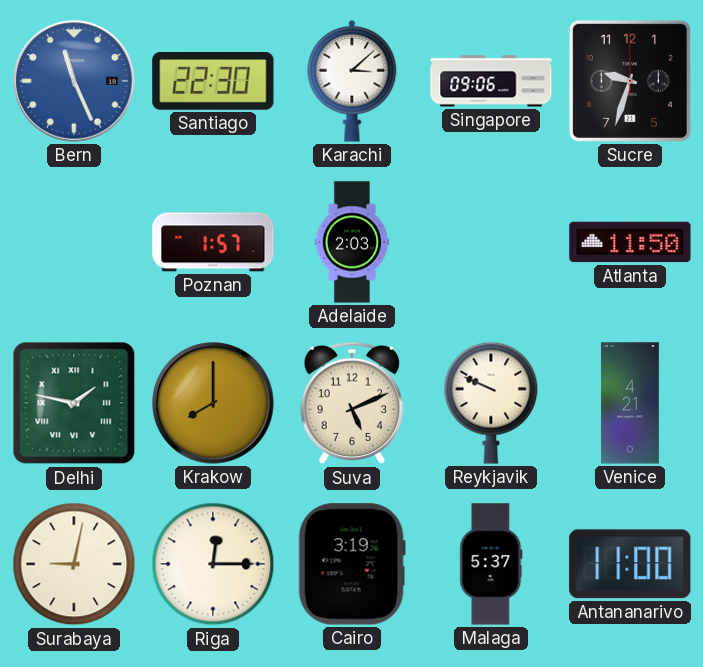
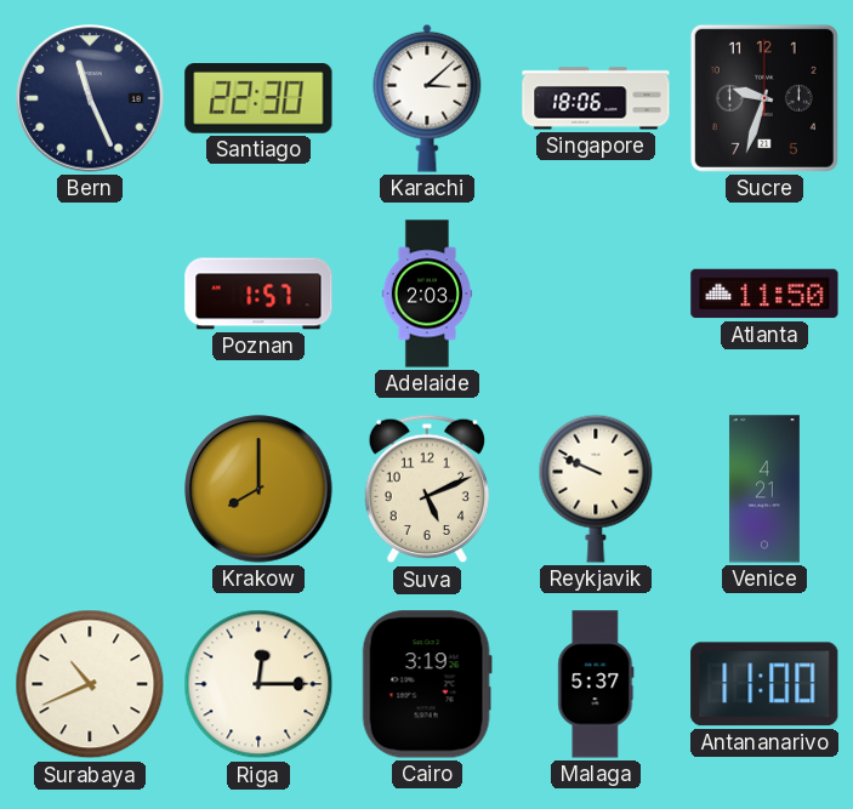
Bern dial: blue -> navy
Singapore: 09:06 -> 18:06
Delhi: 1:47 -> none
Surabaya: 9:02 -> 10:41
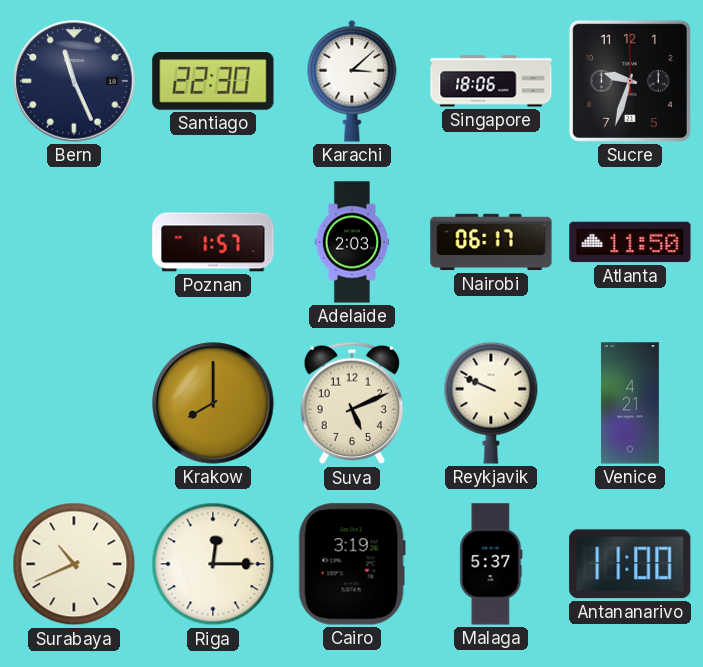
Nairobi: none -> 06:17
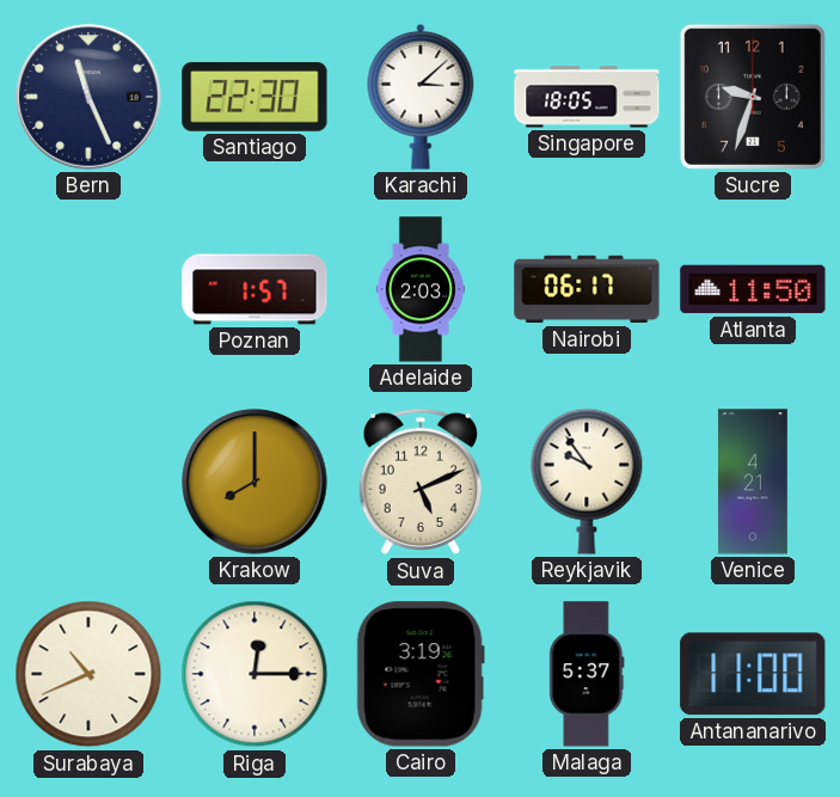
Singapore: 18:06 -> 18:05
Reykjavik: 9:49 -> 9:54
